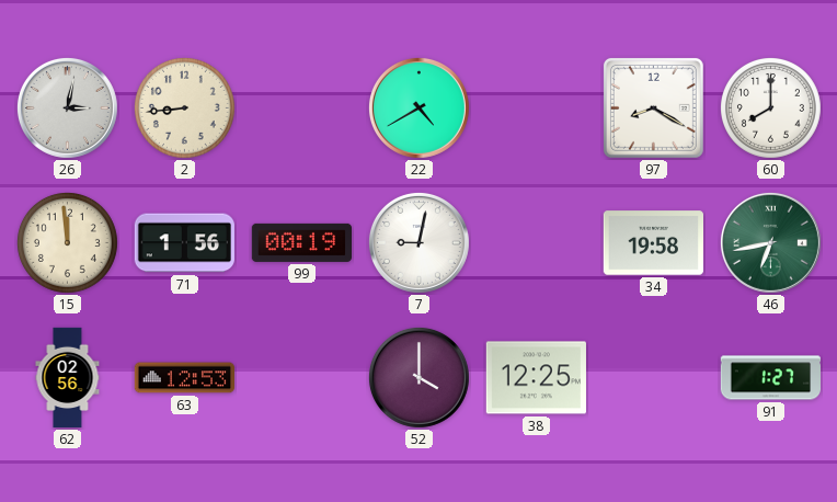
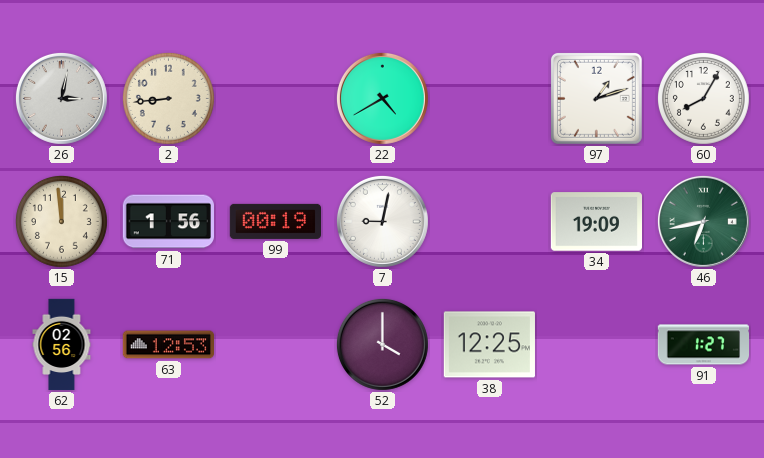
97: 8:20 -> 1:12
60: 8:00 -> 8:05
34: 19:58 -> 19:09
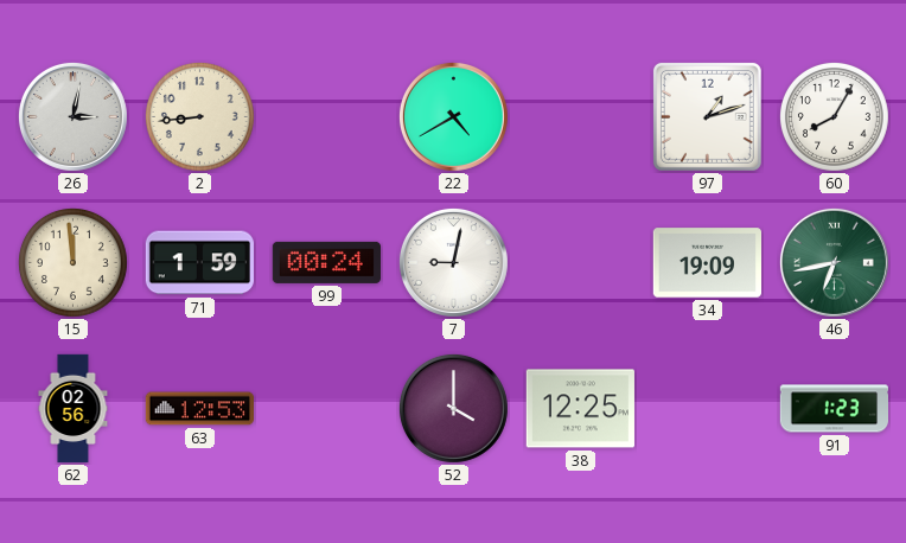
71: 1:56 -> 1:59
99: 00:19 -> 00:24
91: 1:27 -> 1:23
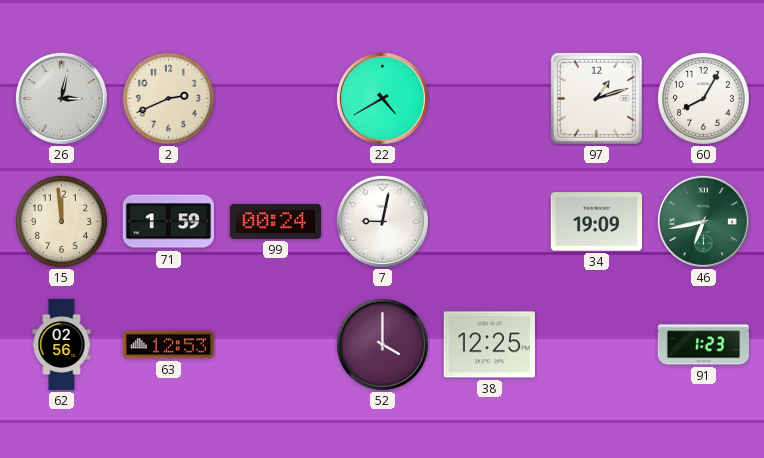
2: 8:44 -> 2:41
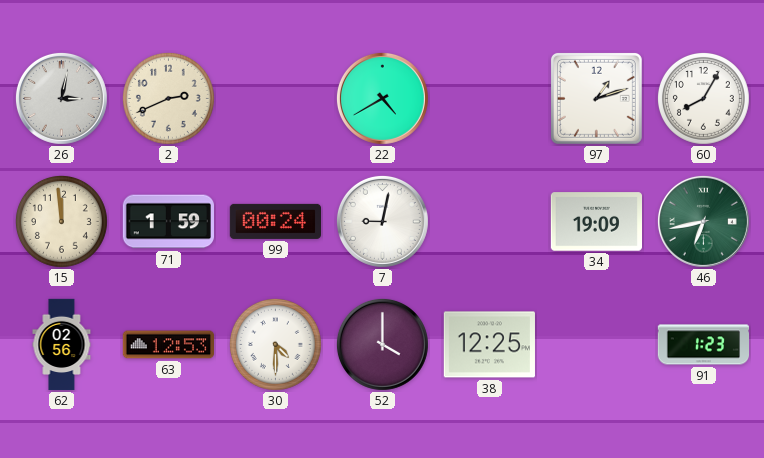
30: none -> 4:30
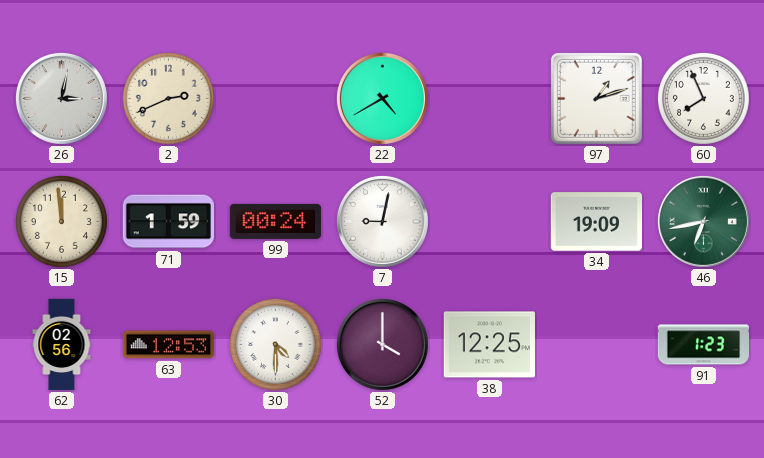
60: 8:05 -> 7:56
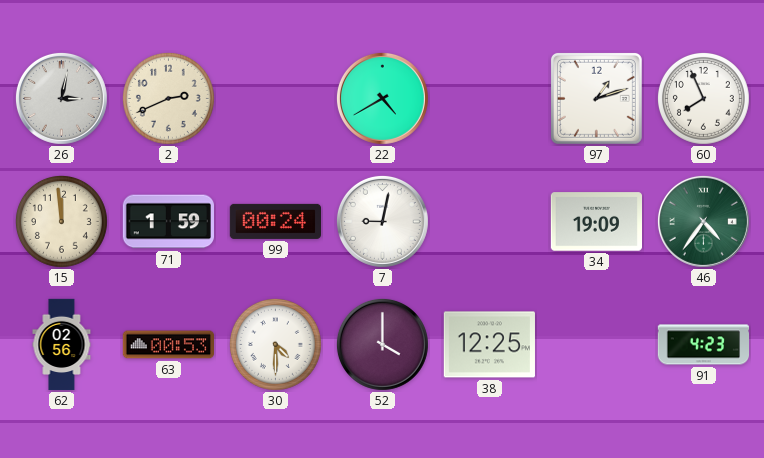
46: 6:43 -> 4:36
63: 12:53 -> 00:53
91: 1:23 -> 4:23
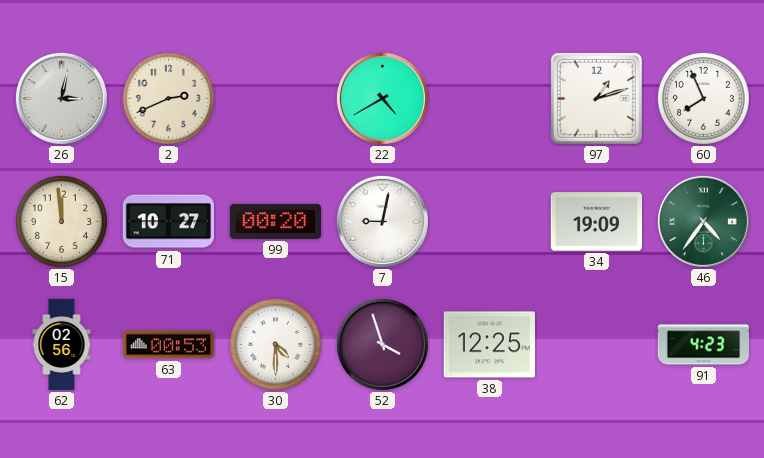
71: 1:59 -> 10:27
99: 00:24 -> 00:20
52: 4:00 -> 3:57
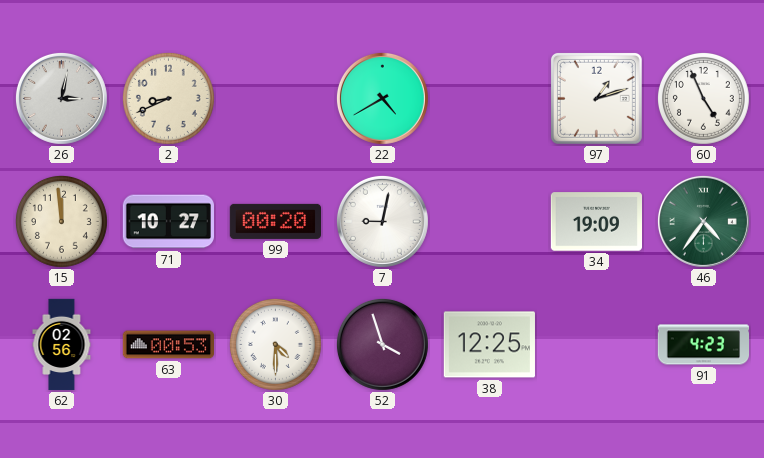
2: 2:41 -> 8:41
60: 7:56 -> 4:56
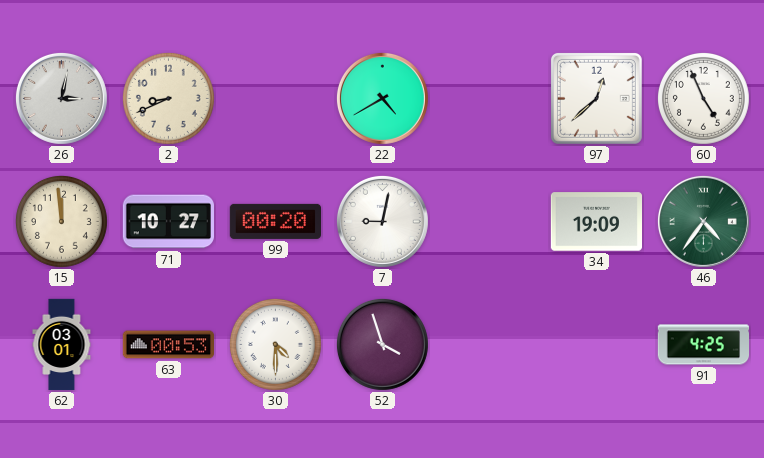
97: 1:12 -> 12:38
62: 02:56 -> 03:01
38: 12:25 -> none
91: 4:23 -> 4:25
